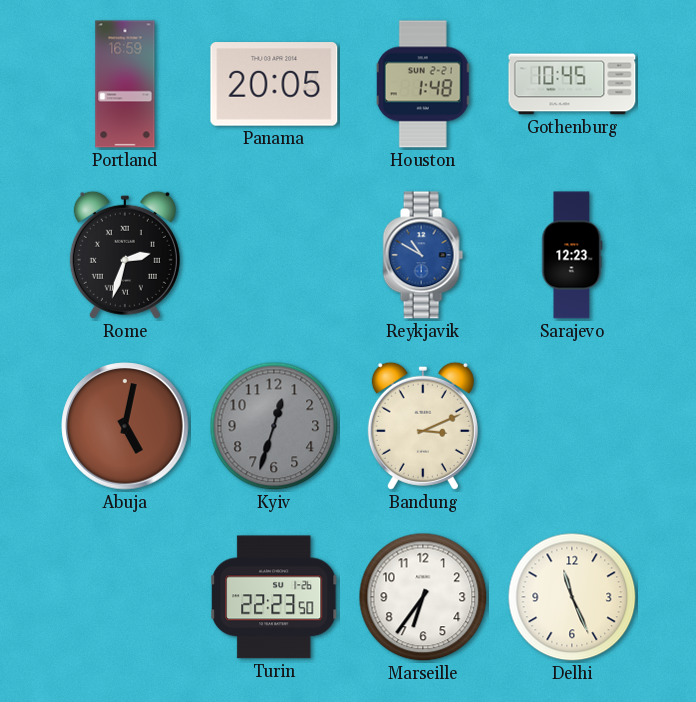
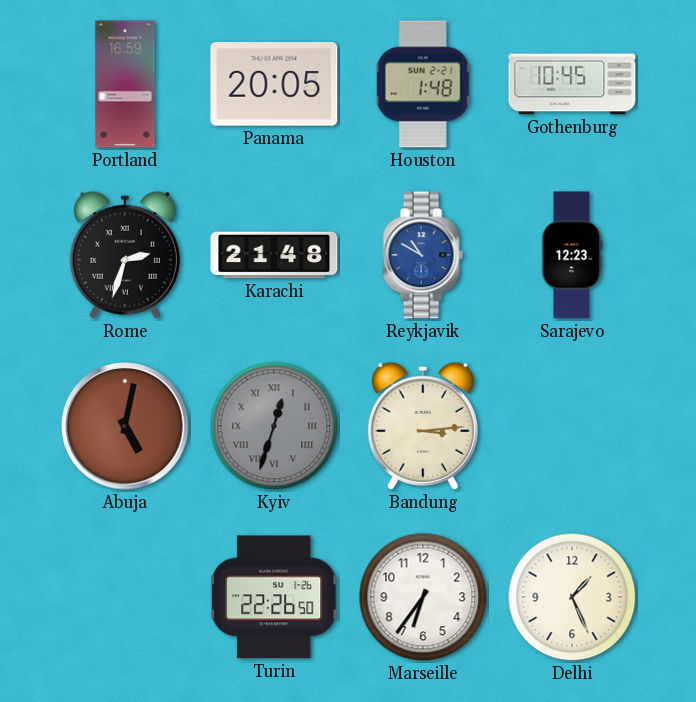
Karachi: none -> 21:48
Kyiv numerals: Arabic -> Roman
Bandung: 3:11 -> 3:14
Turin: 22:23 -> 22:26
Delhi: 11:26 -> 1:26
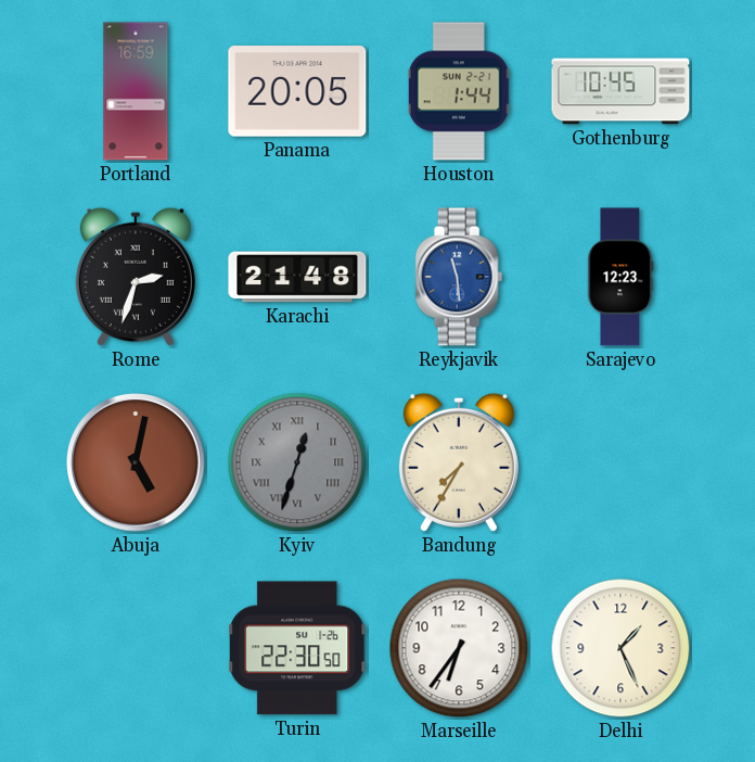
Houston: 1:48 -> 1:44
Reykjavik: 10:50 -> 11:29
Bandung: 3:14 -> 7:35
Turin: 22:26 -> 22:30
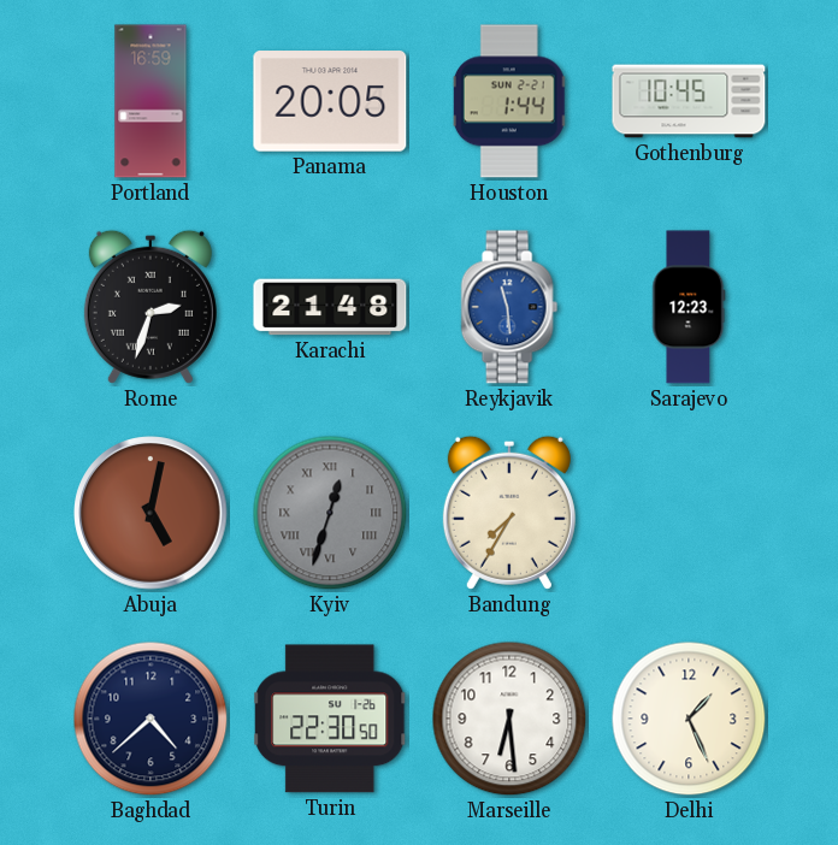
Baghdad: none -> 4:38
Marseille: 6:36 -> 6:29
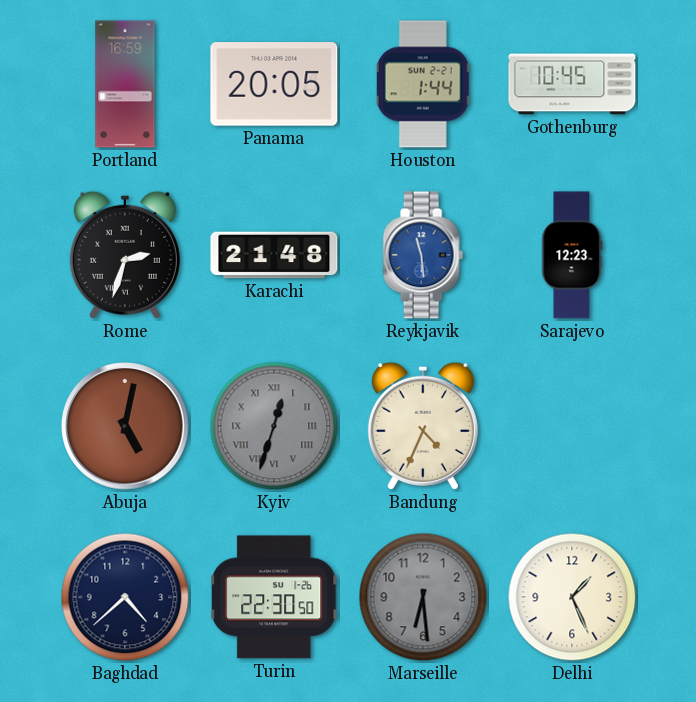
Bandung: 7:35 -> 4:34
Marseille dial: white -> grey
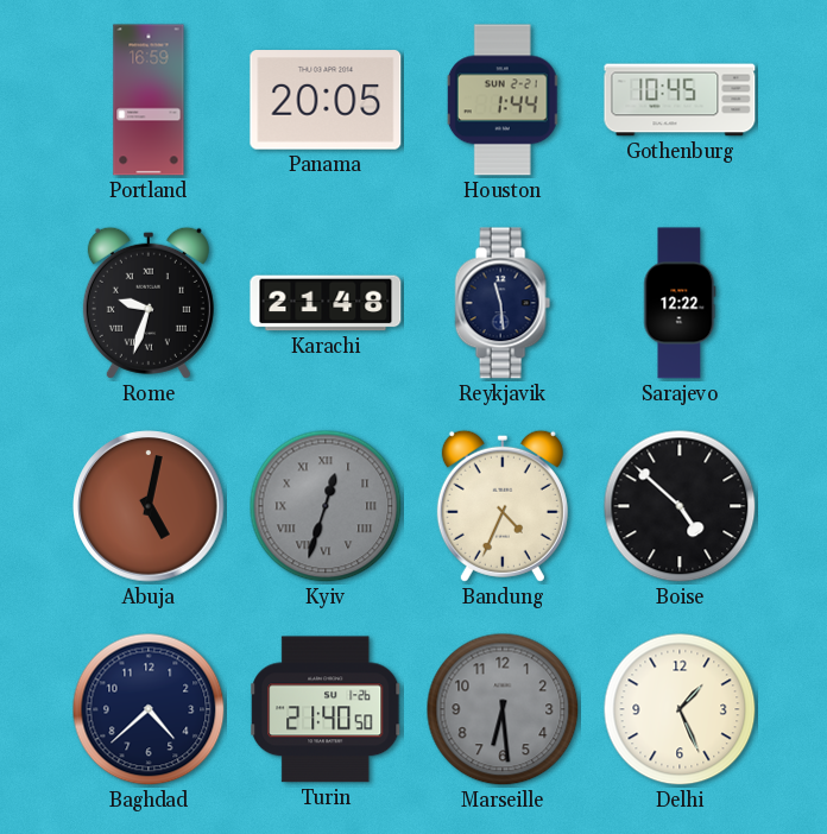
Rome: 2:33 -> 9:33
Reykjavik dial: blue -> navy
Sarajevo: 12:23 -> 12:22
Boise: none -> 4:52
Turin: 22:30 -> 21:40
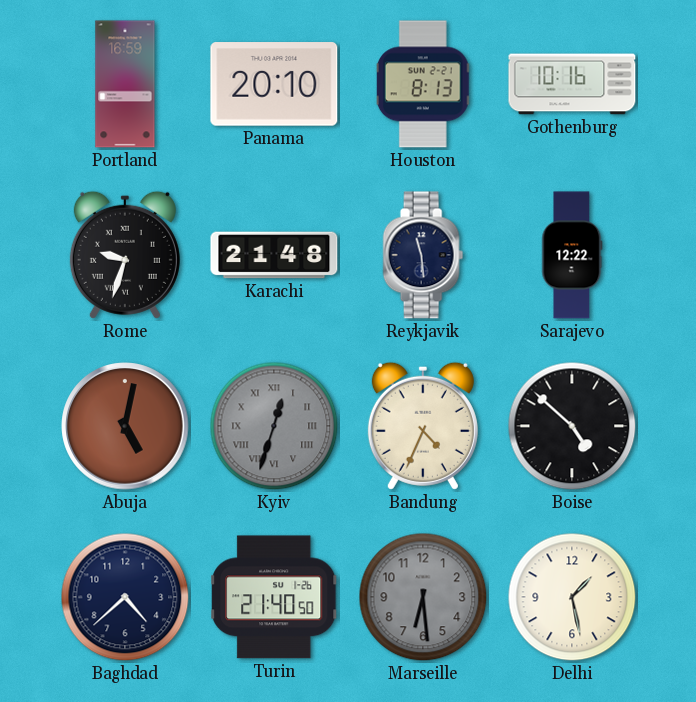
Panama: 20:05 -> 20:10
Houston: 1:44 -> 8:13
Gothenburg: 10:45 -> 10:16
Delhi: 1:26 -> 1:28
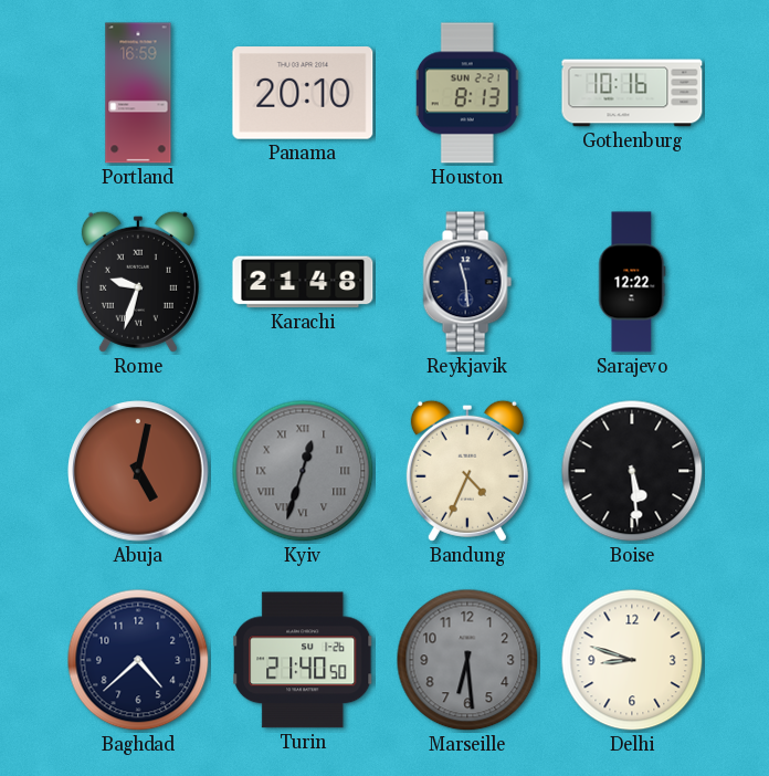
Boise: 4:52 -> 5:29
Delhi: 1:28 -> 8:48
